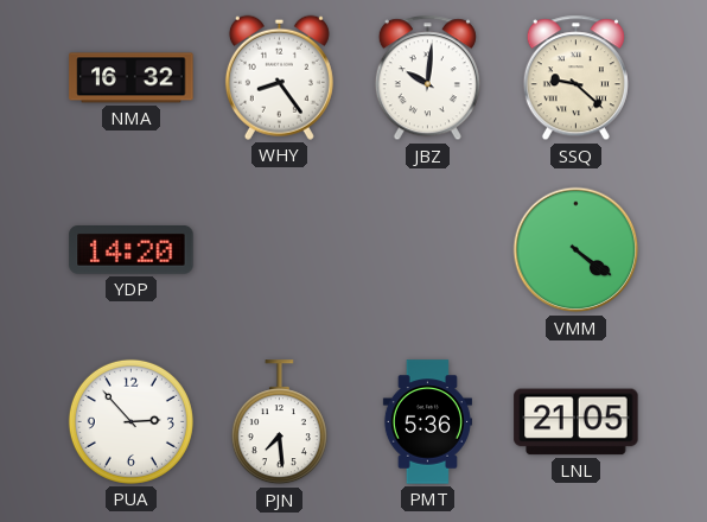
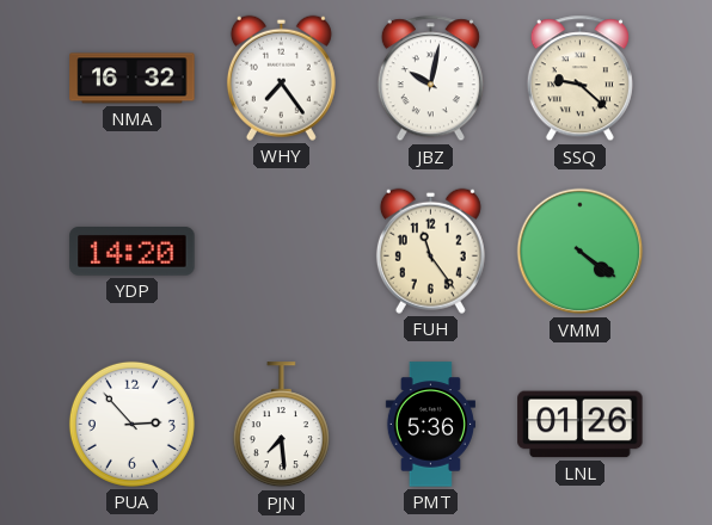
WHY: 8:24 -> 7:24
JBZ: 10:01 -> 10:02
FUH: none -> 11:24
LNL: 21:05 -> 01:26
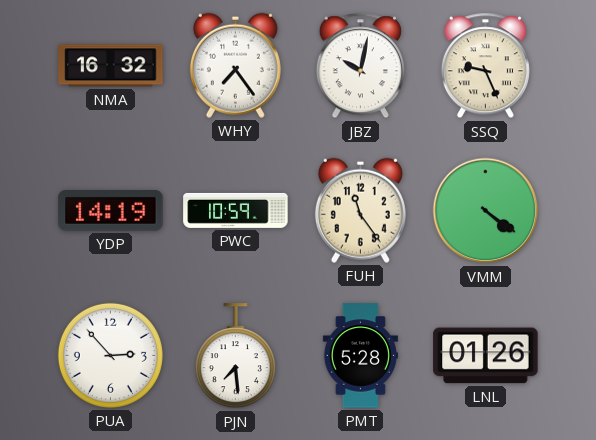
SSQ: 9:22 -> 9:26
YDP: 14:20 -> 14:19
PWC: none -> 10:59
PMT: 5:36 -> 5:28
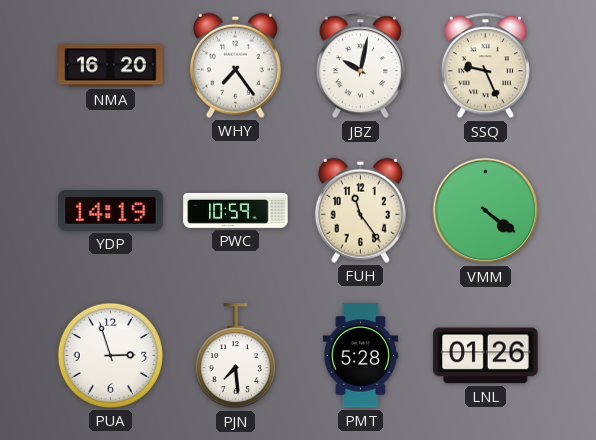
NMA: 16:32 -> 16:20
PUA: 2:53 -> 2:57
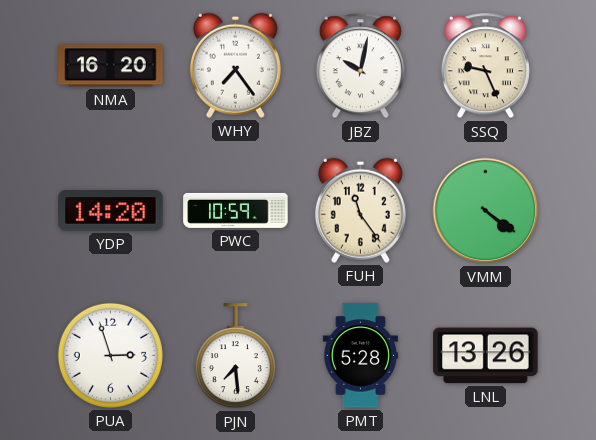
YDP: 14:19 -> 14:20
LNL: 01:26 -> 13:26
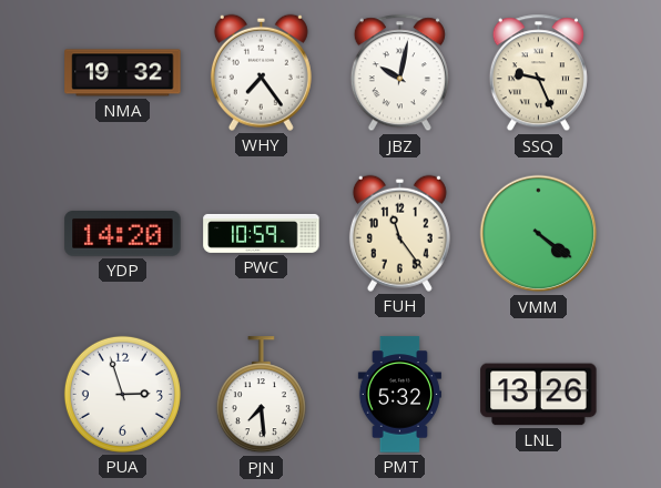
NMA: 16:20 -> 19:32
PMT: 5:28 -> 5:32
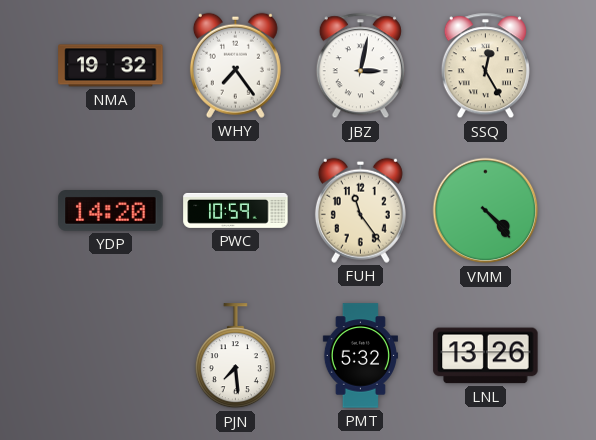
JBZ: 10:02 -> 3:02
SSQ: 9:26 -> 12:25
VMM: 4:21 -> 4:23
PUA: 2:57 -> none
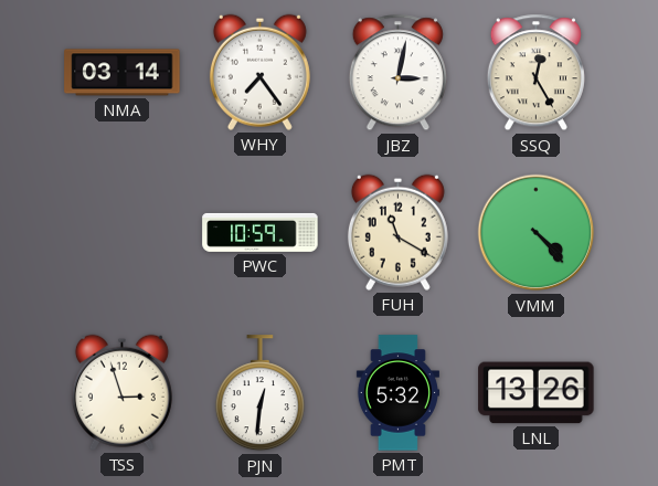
NMA: 19:32 -> 03:14
YDP: 14:20 -> none
FUH: 11:24 -> 11:20
TSS: none -> 2:57
PJN: 7:29 -> 12:31
